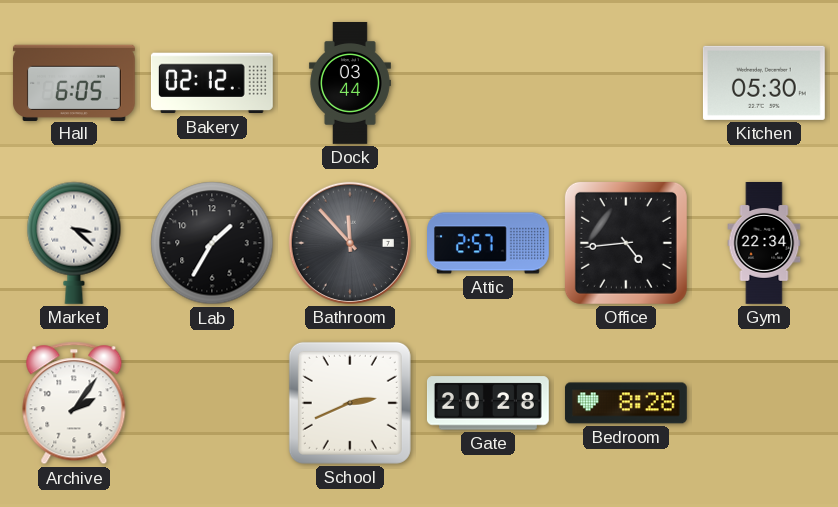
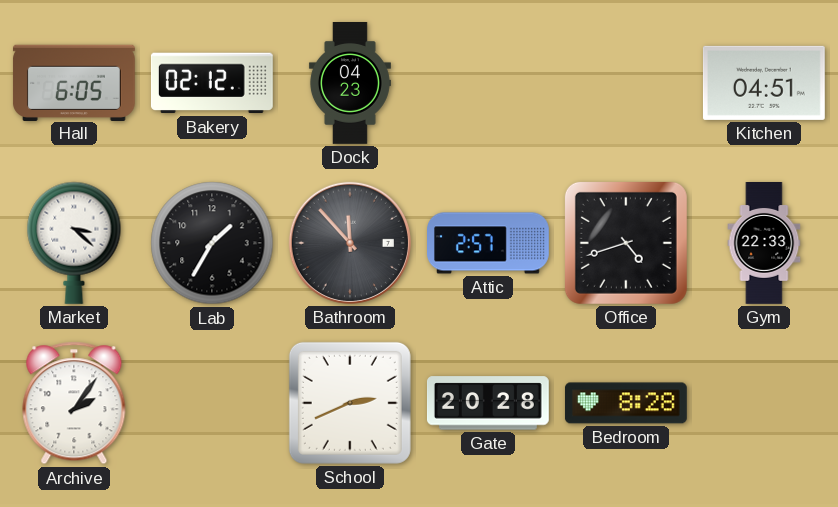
Dock: 03:44 -> 04:23
Kitchen: 05:30 -> 04:51
Office: 4:44 -> 4:42
Gym: 22:34 -> 22:33
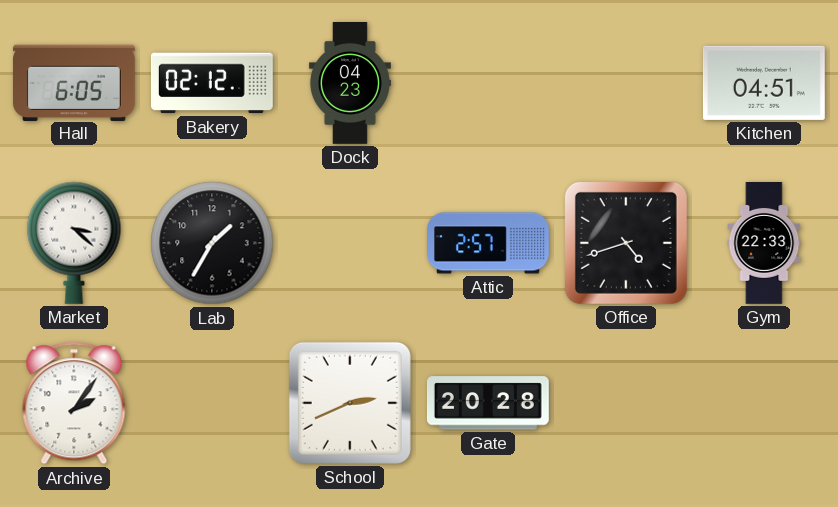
Bathroom: 11:53 -> none
Bedroom: 8:28 -> none
